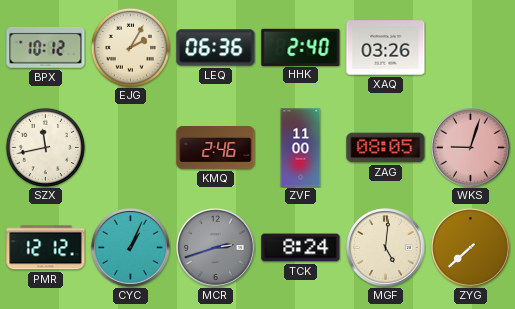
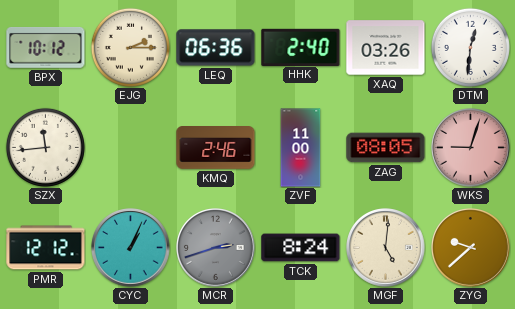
EJG: 2:05 -> 2:15
DTM: none -> 12:31
SZX: 11:43 -> 11:44
ZYG: 7:38 -> 9:38
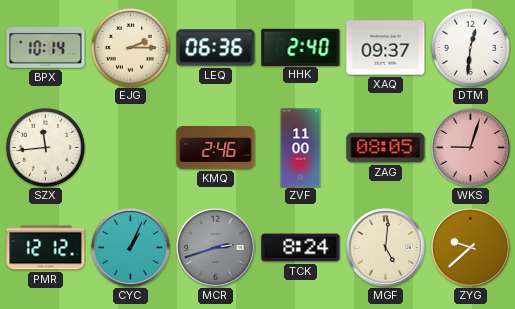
BPX: 10:12 -> 10:14
XAQ: 03:26 -> 09:37
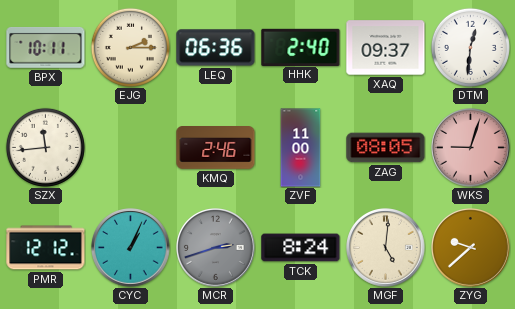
BPX: 10:14 -> 10:11
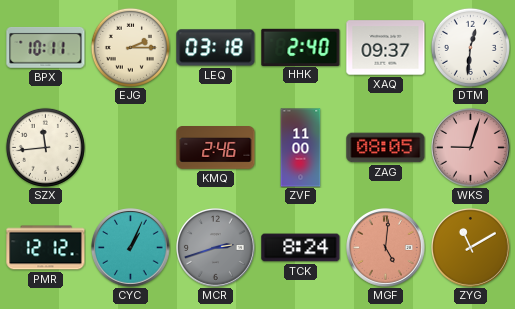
LEQ: 06:36 -> 03:18
MGF dial: cream -> salmon
ZYG: 9:38 -> 11:10
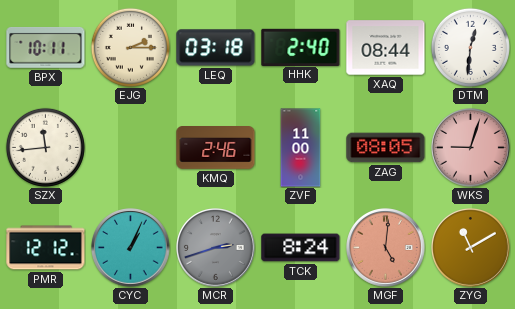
XAQ: 09:37 -> 08:44
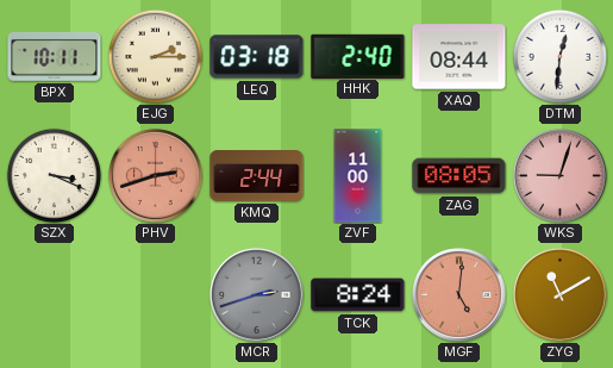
SZX: 11:44 -> 3:19
PHV: none -> 2:42
KMQ: 2:46 -> 2:44
PMR: 12:12 -> none
CYC: 1:04 -> none
